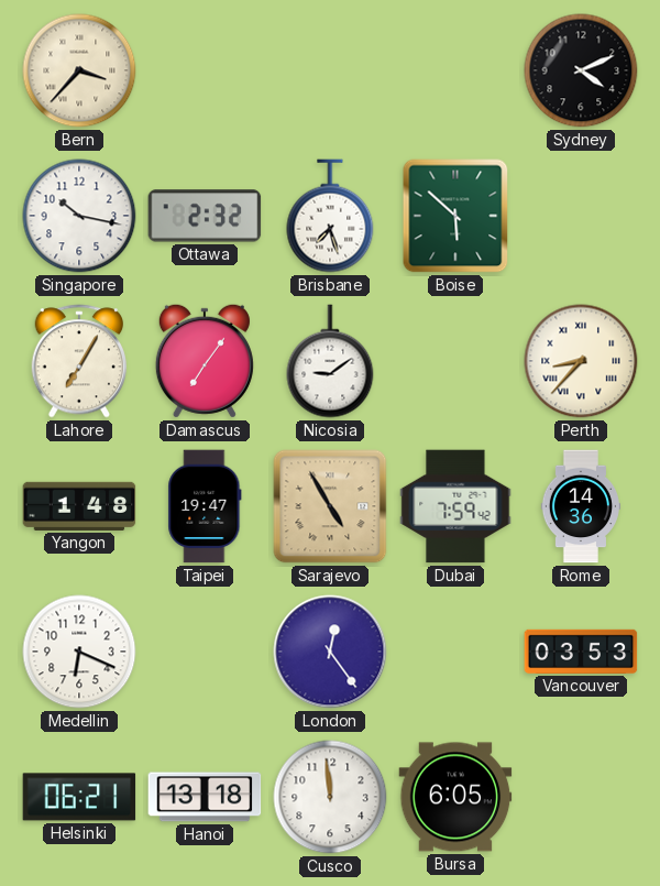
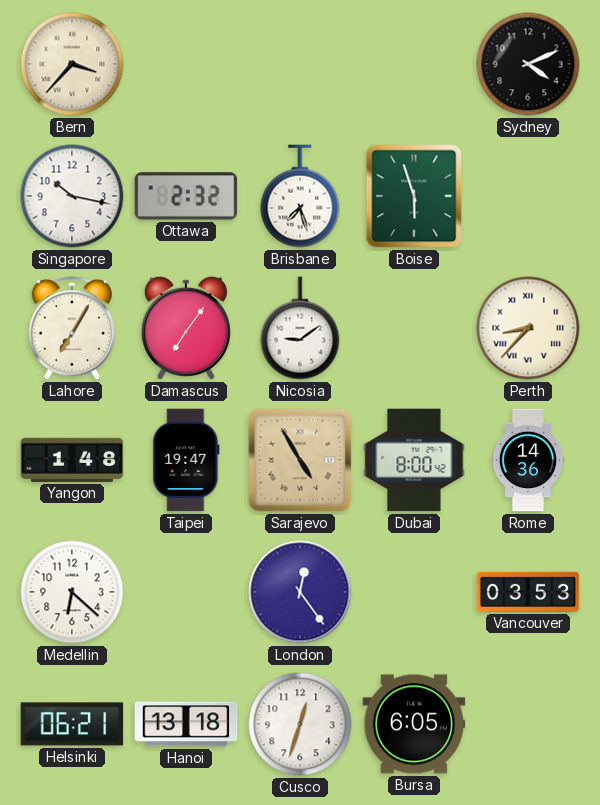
Boise: 5:52 -> 5:57
Dubai: 7:59 -> 8:00
Medellin: 6:19 -> 6:22
Cusco: 11:59 -> 12:33
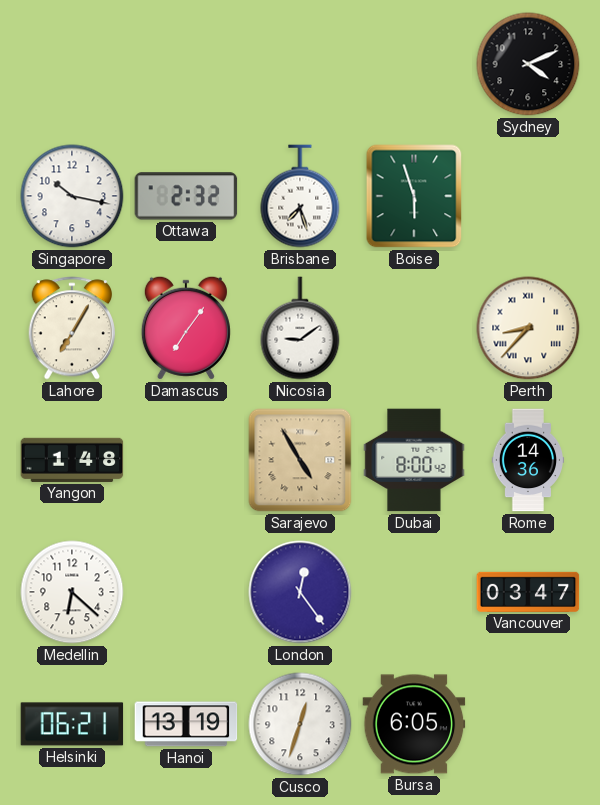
Bern: 3:37 -> none
Taipei: 19:47 -> none
Vancouver: 03:53 -> 03:47
Hanoi: 13:18 -> 13:19
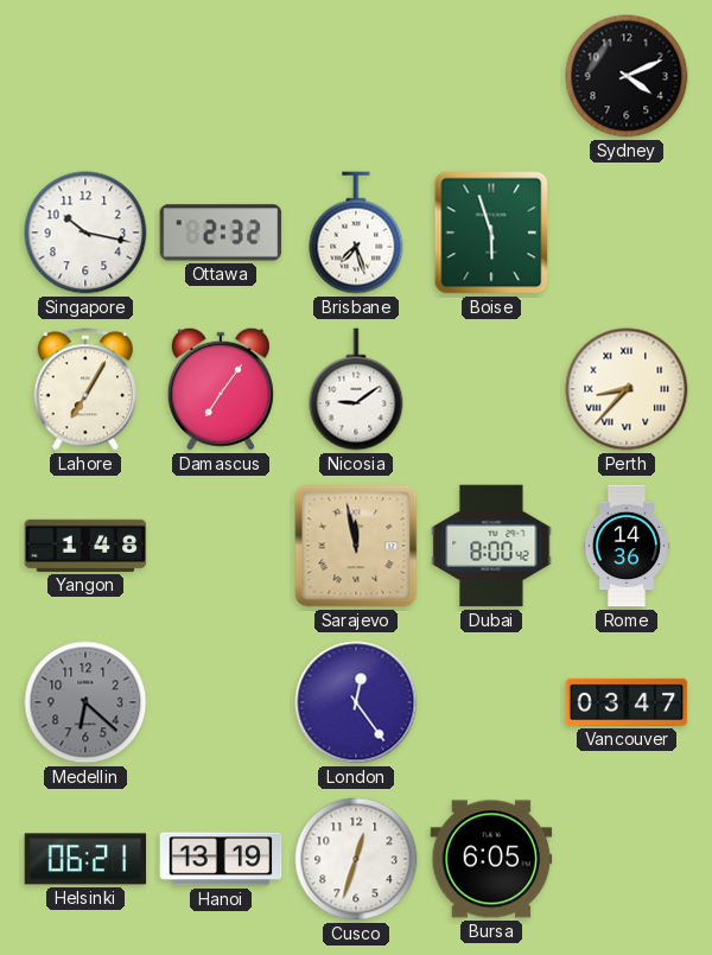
Sarajevo: 4:55 -> 11:58
Medellin dial: white -> grey
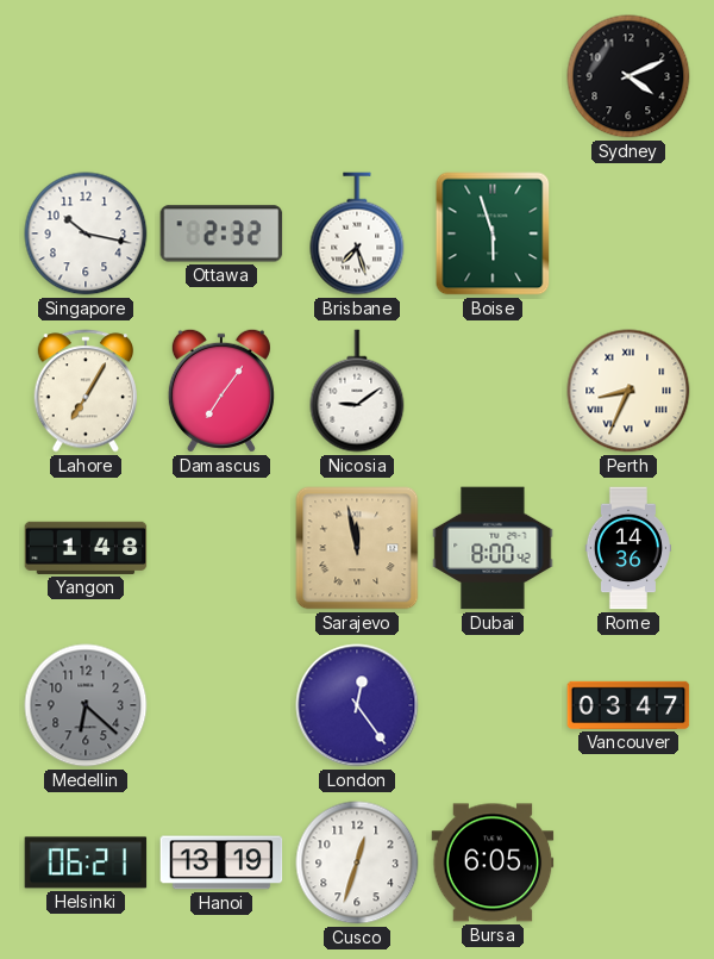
Perth: 8:37 -> 8:34
